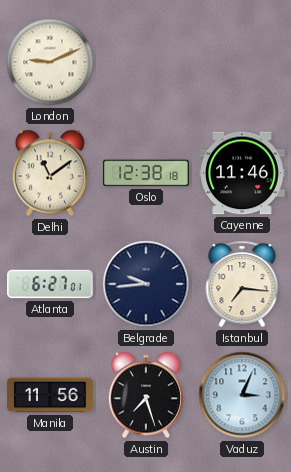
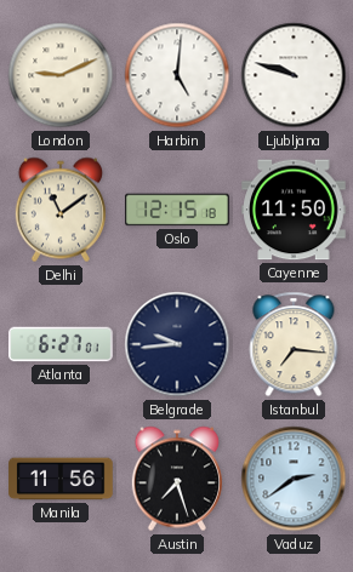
Harbin: none -> 5:01
Ljubljana: none -> 9:48
Oslo: 12:38 -> 12:15
Cayenne: 11:46 -> 11:50
Vaduz: 3:04 -> 2:39
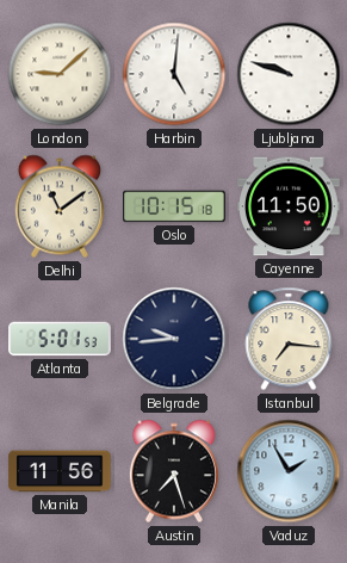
London: 9:11 -> 9:08
Oslo: 12:15 -> 10:15
Atlanta: 6:27 -> 5:01
Vaduz: 2:39 -> 1:55
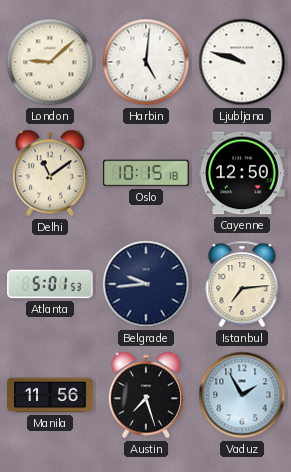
Cayenne: 11:50 -> 12:50
Istanbul: 7:16 -> 7:14
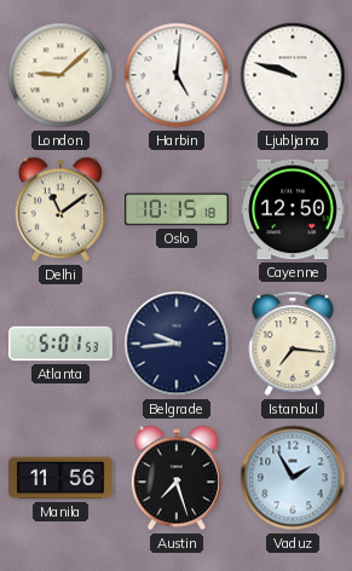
Istanbul: 7:14 -> 7:16
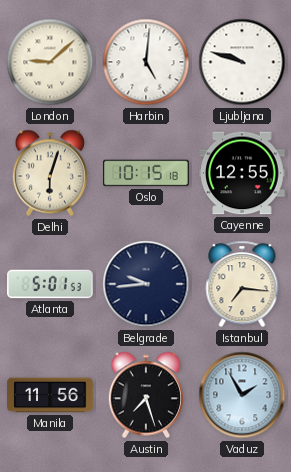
Delhi: 11:09 -> 6:03
Cayenne: 12:50 -> 12:55
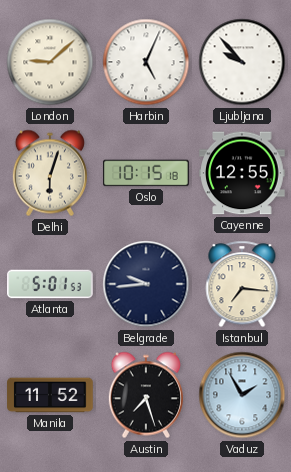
Harbin: 5:01 -> 5:04
Ljubljana: 9:48 -> 9:53
Manila: 11:56 -> 11:52
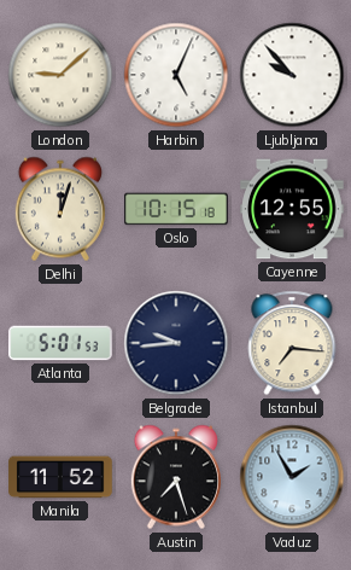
Delhi: 6:03 -> 12:03
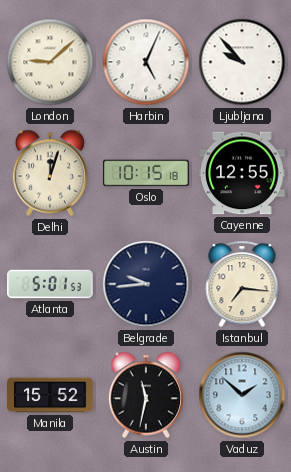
Manila: 11:52 -> 15:52
Austin: 7:27 -> 11:32
Vaduz: 1:55 -> 1:52
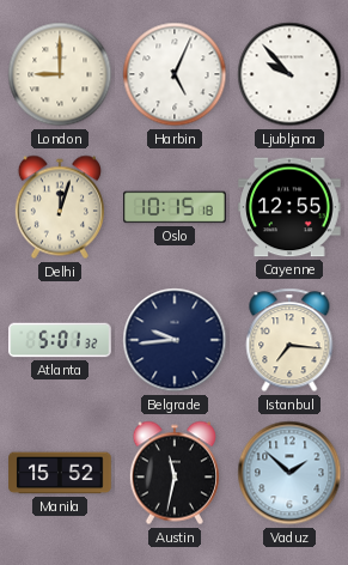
London: 9:08 -> 9:00
Atlanta: 5:01:53 -> 5:01:32
